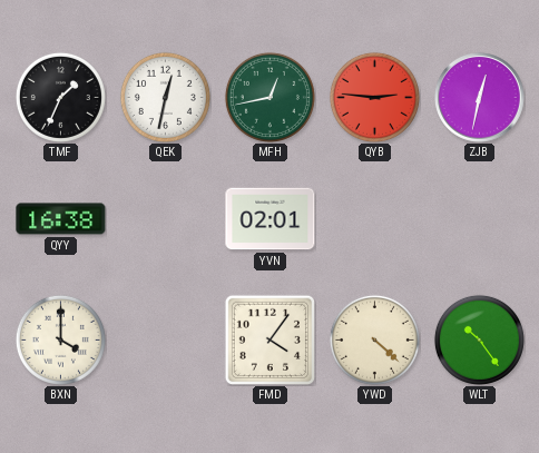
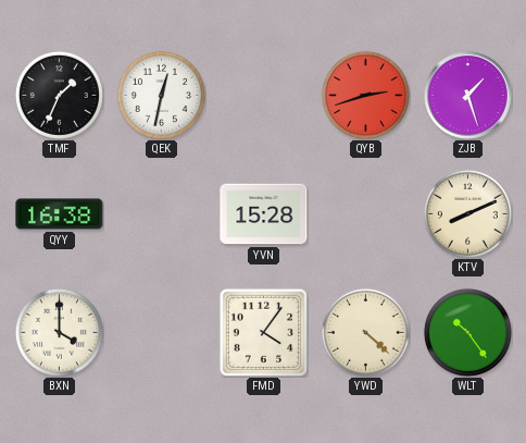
MFH: 12:43 -> none
QYB: 2:46 -> 2:42
ZJB: 12:32 -> 1:27
YVN: 02:01 -> 15:28
KTV: none -> 8:11
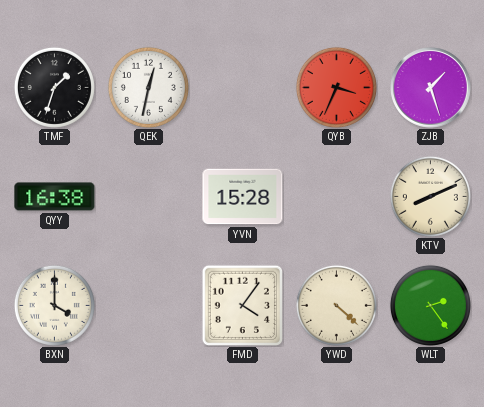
TMF: 1:34 -> 1:33
QYB: 2:42 -> 3:34
WLT: 10:24 -> 2:24
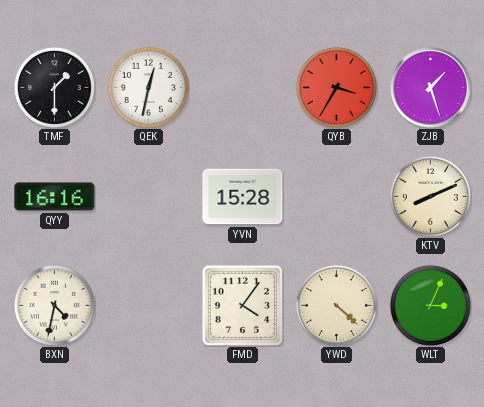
TMF: 1:33 -> 1:30
QYB: 3:34 -> 3:35
QYY: 16:38 -> 16:16
BXN: 4:00 -> 4:32
WLT: 2:24 -> 3:04
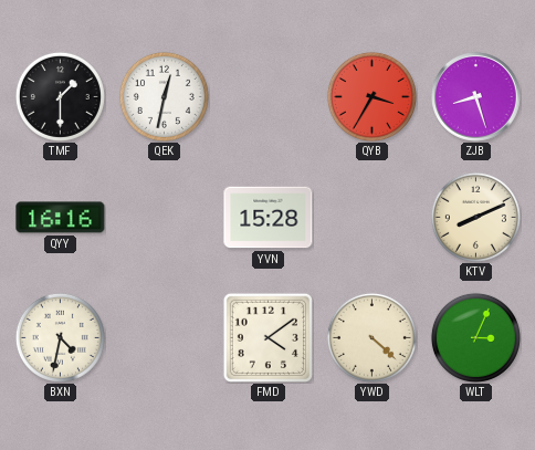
ZJB: 1:27 -> 8:27
FMD: 4:06 -> 4:09
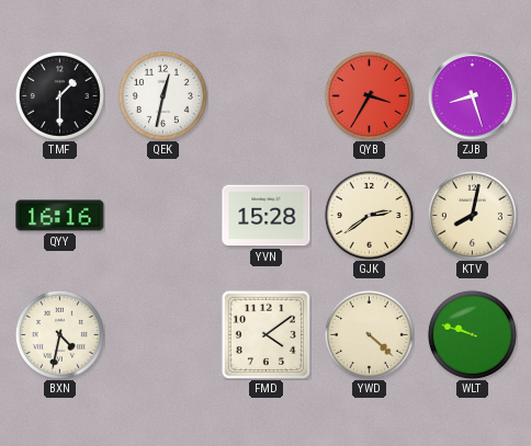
GJK: none -> 2:39
KTV: 8:11 -> 8:02
WLT: 3:04 -> 9:48
